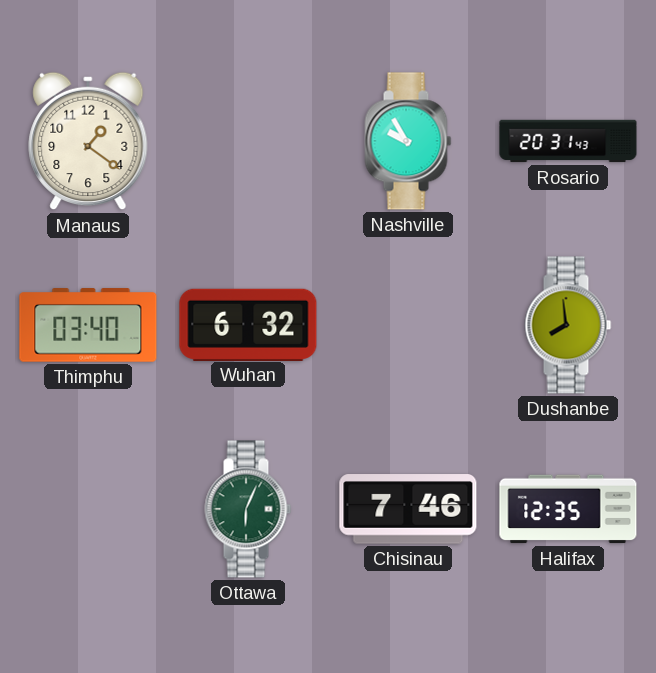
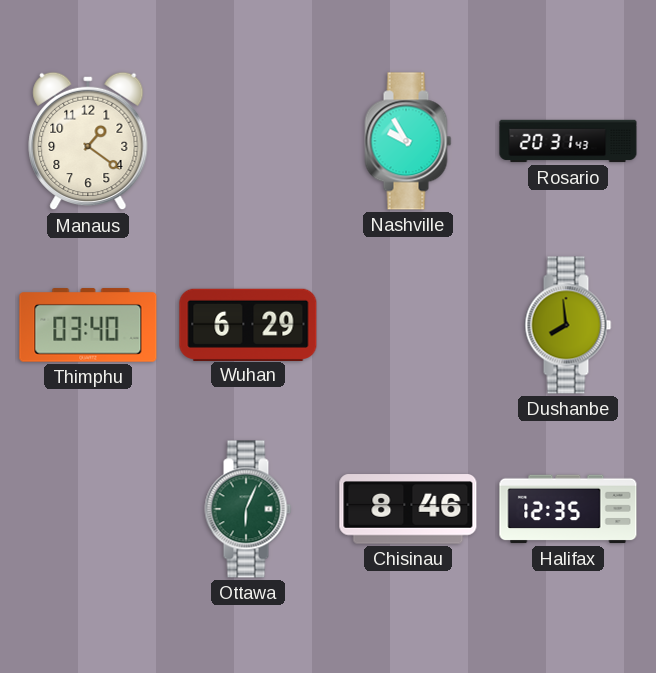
Wuhan: 6:32 -> 6:29
Chisinau: 7:46 -> 8:46
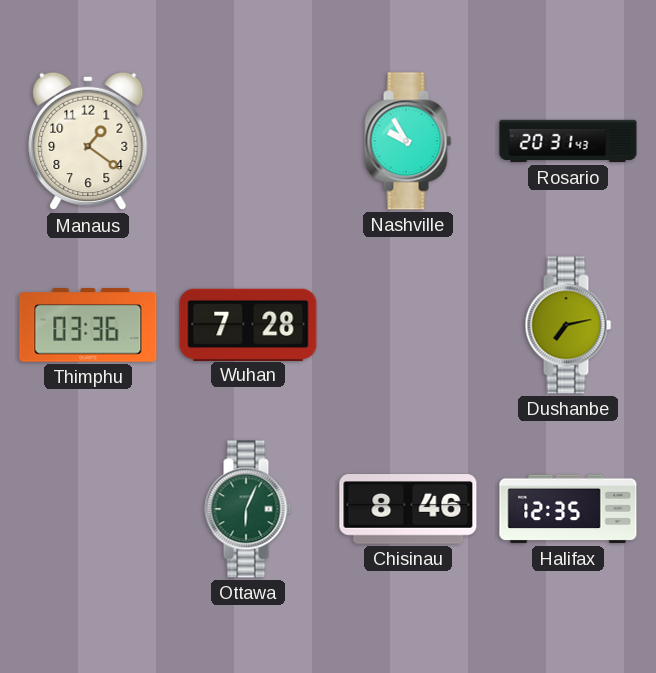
Thimphu: 03:40 -> 03:36
Wuhan: 6:29 -> 7:28
Dushanbe: 7:59 -> 7:13
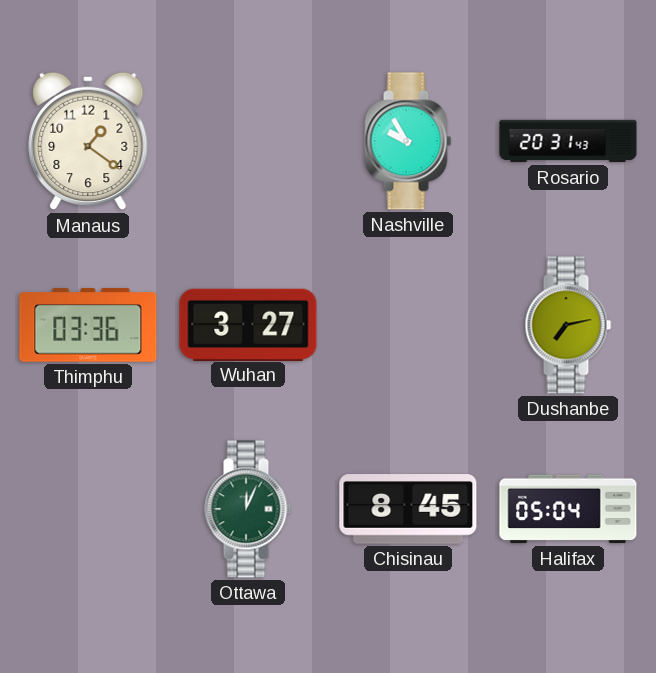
Wuhan: 7:28 -> 3:27
Ottawa: 6:04 -> 12:04
Chisinau: 8:46 -> 8:45
Halifax: 12:35 -> 05:04
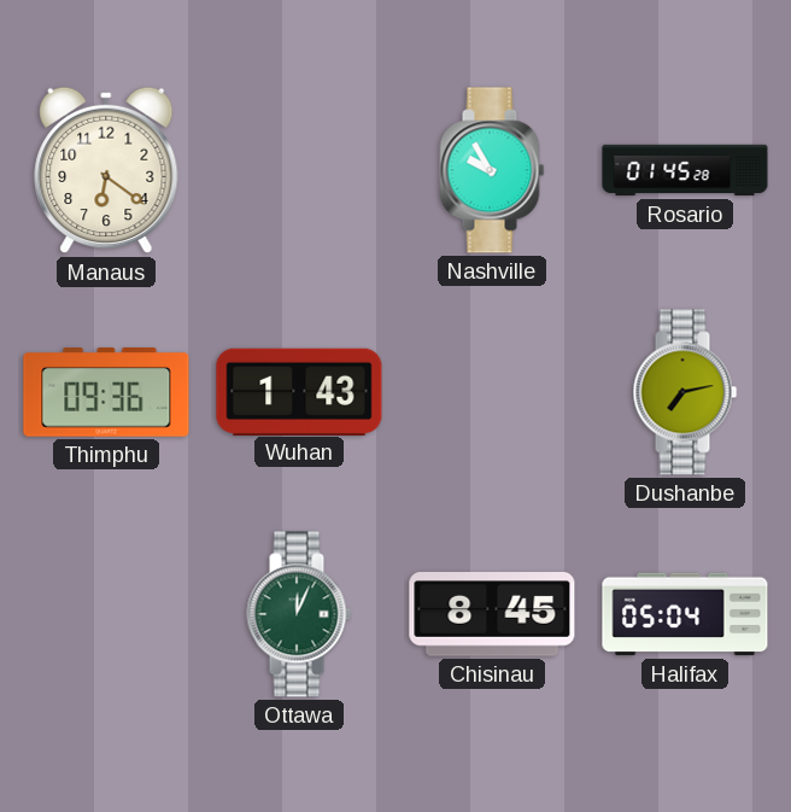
Manaus: 1:21 -> 6:21
Rosario: 20:31 -> 01:45
Thimphu: 03:36 -> 09:36
Wuhan: 3:27 -> 1:43
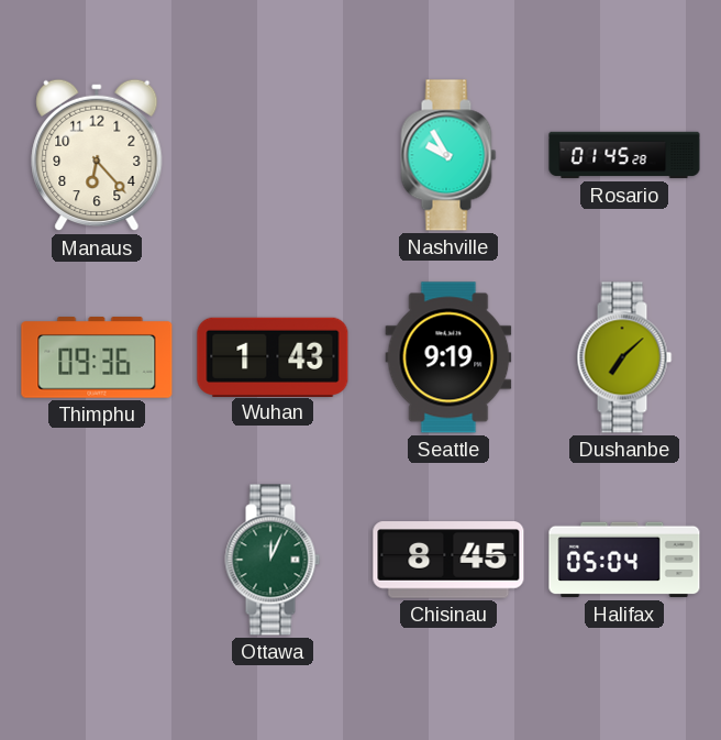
Manaus: 6:21 -> 6:23
Seattle: none -> 9:19
Dushanbe: 7:13 -> 7:08
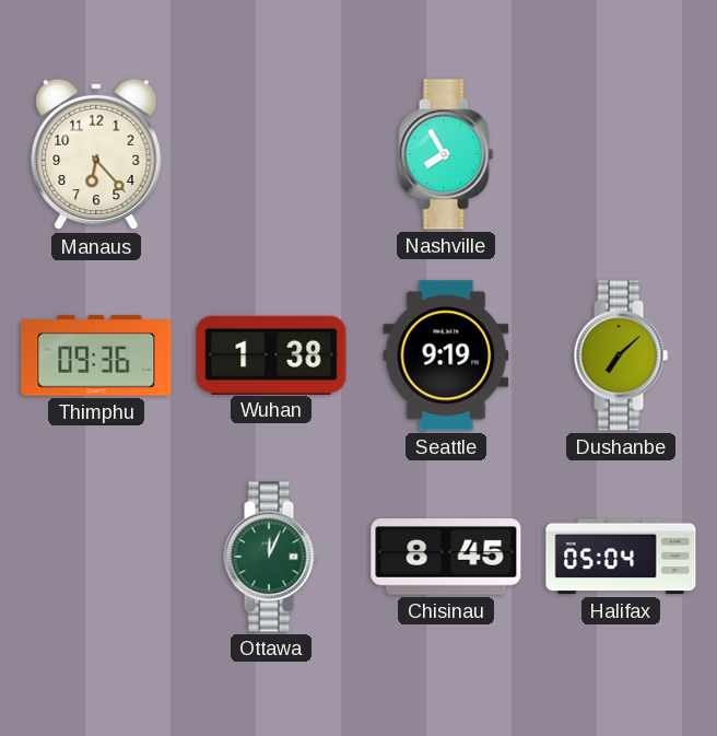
Nashville: 9:55 -> 7:55
Rosario: 01:45 -> none
Wuhan: 1:43 -> 1:38
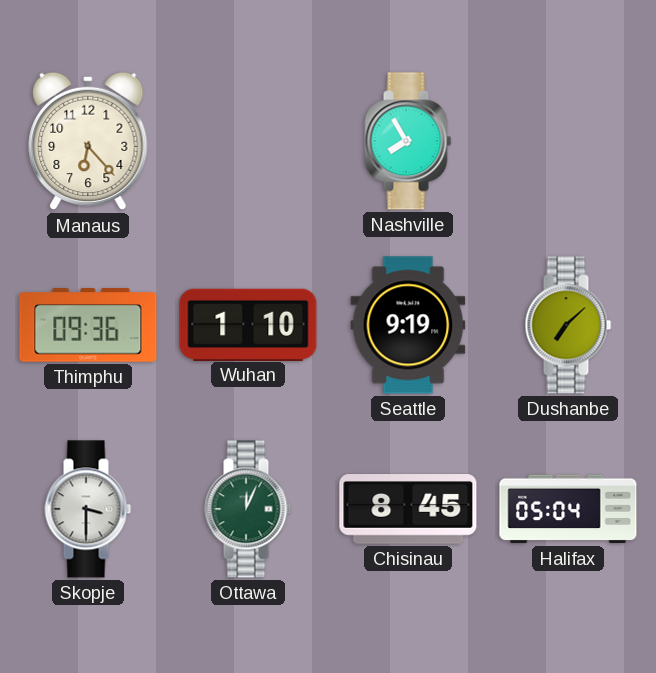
Wuhan: 1:38 -> 1:10
Skopje: none -> 3:30
